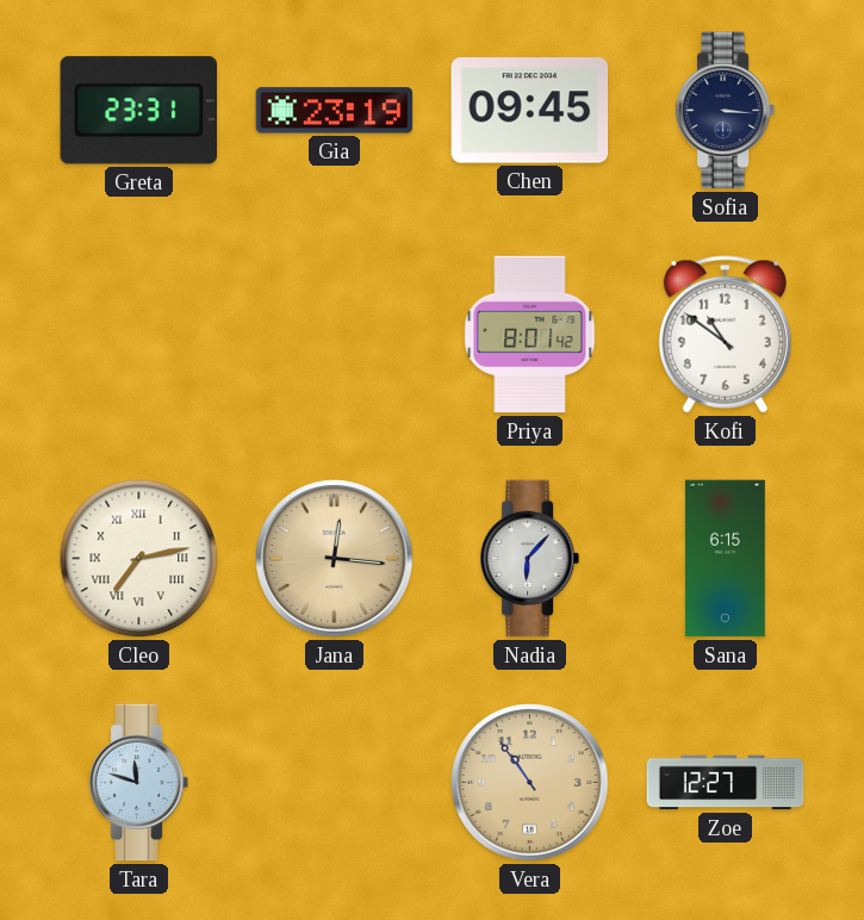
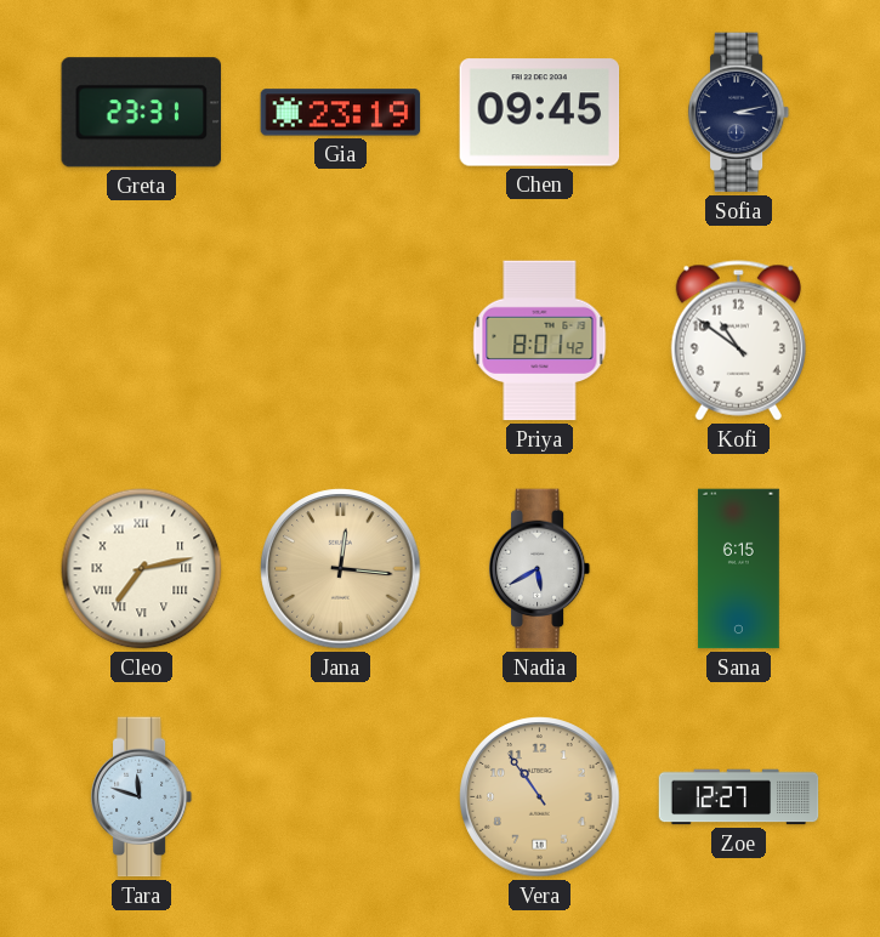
Sofia: 3:16 -> 3:13
Nadia: 6:07 -> 5:40
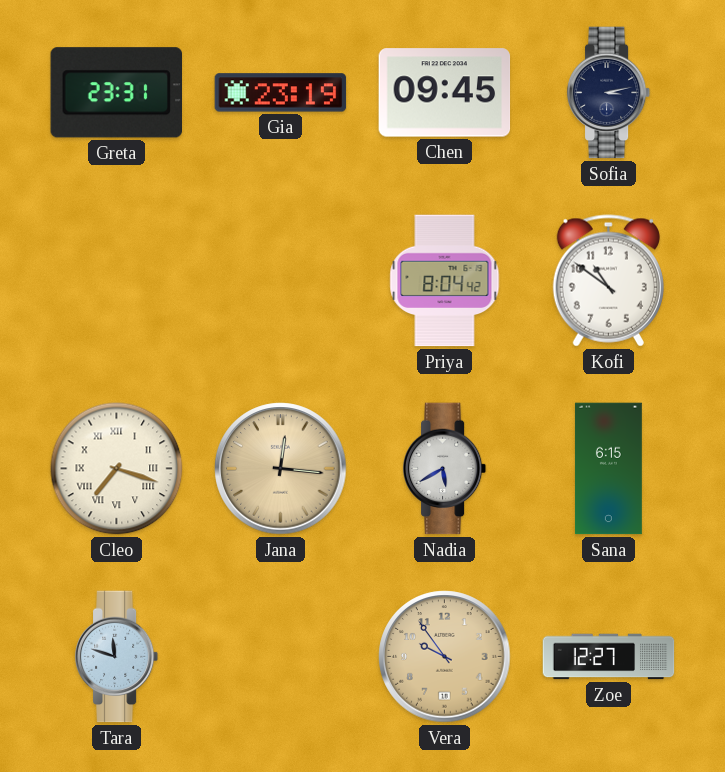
Priya: 8:01 -> 8:04
Cleo: 7:13 -> 7:18
Vera: 10:54 -> 9:54
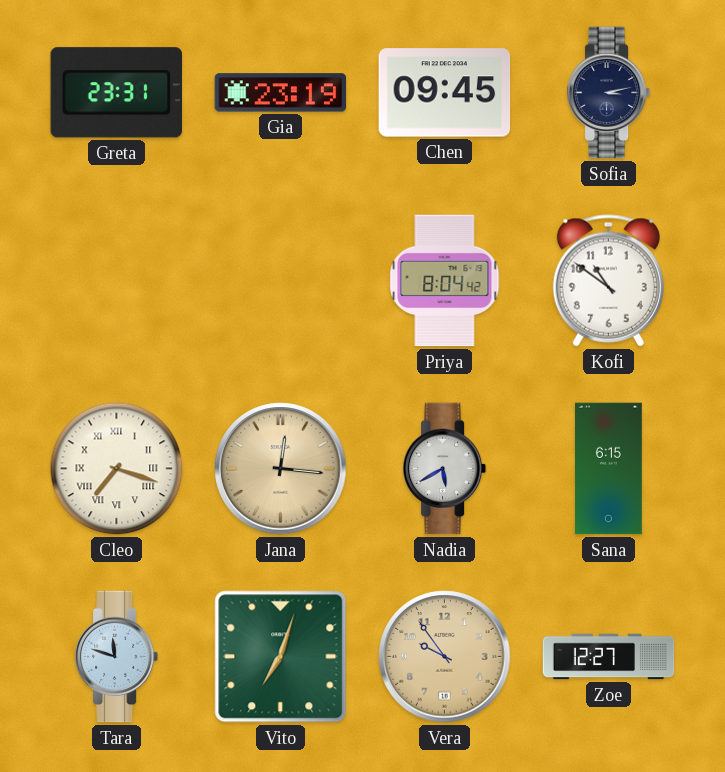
Vito: none -> 7:03
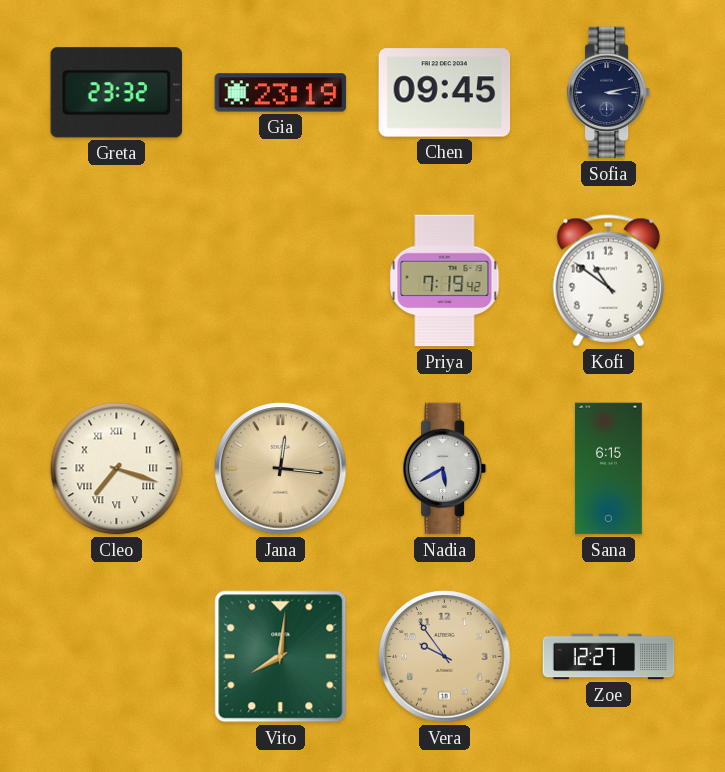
Greta: 23:31 -> 23:32
Priya: 8:04 -> 7:19
Tara: 11:48 -> none
Vito: 7:03 -> 8:01
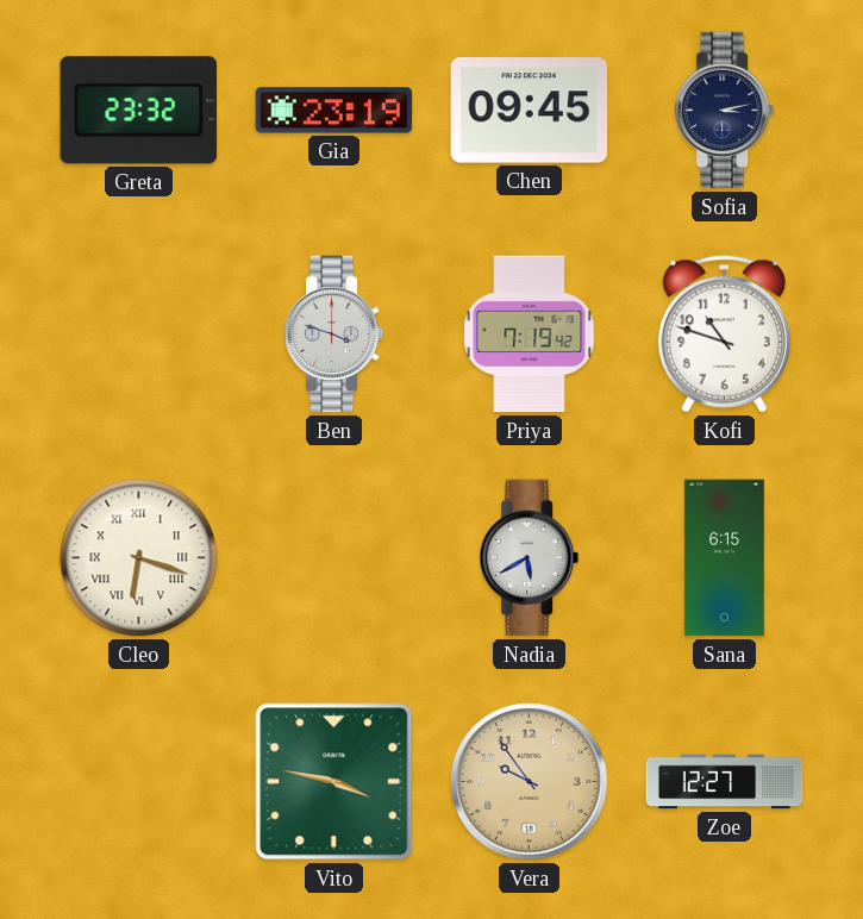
Ben: none -> 3:48
Kofi: 10:51 -> 10:48
Cleo: 7:18 -> 6:18
Jana: 12:16 -> none
Vito: 8:01 -> 3:47
